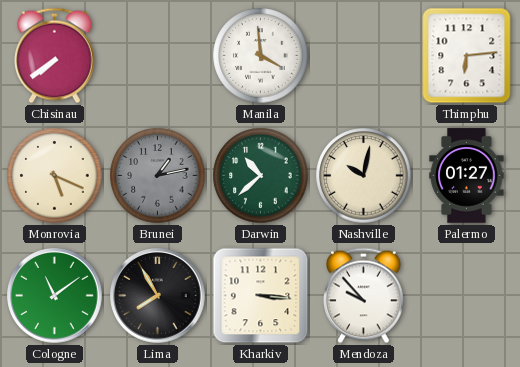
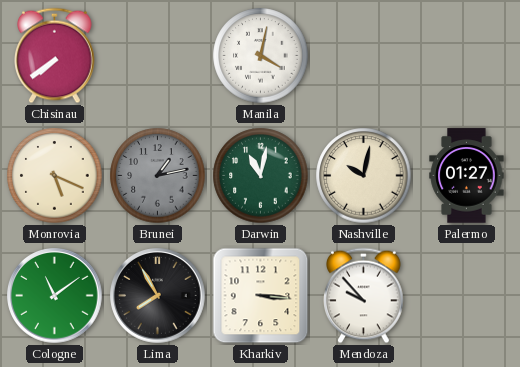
Manila: 3:59 -> 4:02
Thimphu: 6:14 -> none
Darwin: 10:38 -> 11:02
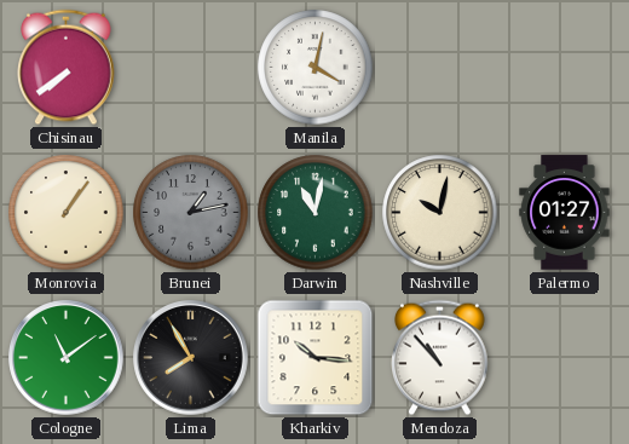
Monrovia: 5:19 -> 1:06
Kharkiv: 3:16 -> 10:16
Mendoza: 9:53 -> 10:53
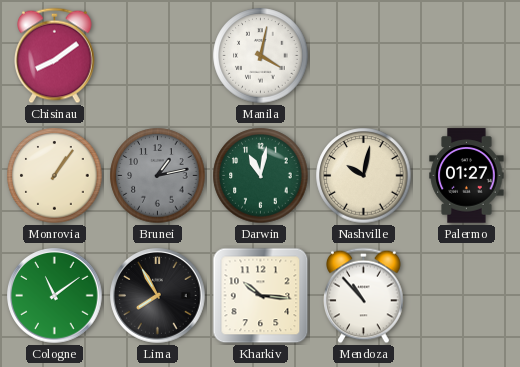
Chisinau: 7:39 -> 8:09
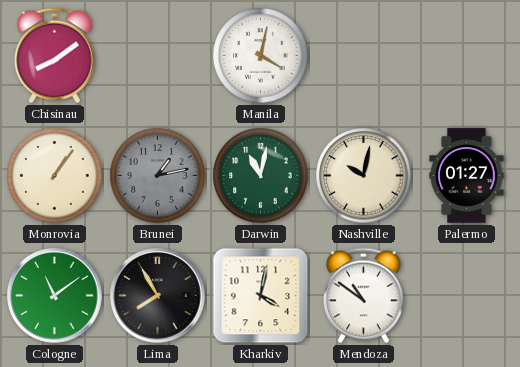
Kharkiv: 10:16 -> 4:02
Mendoza: 10:53 -> 10:51
